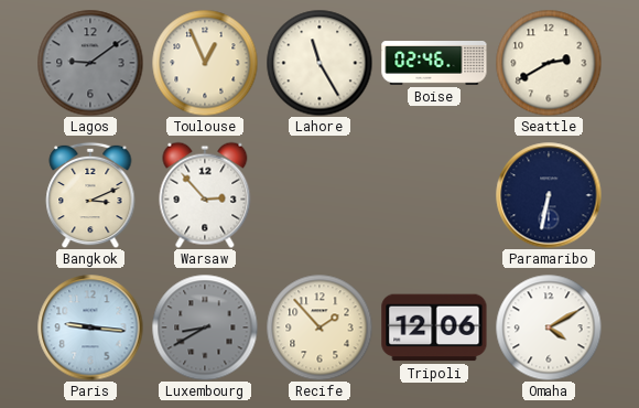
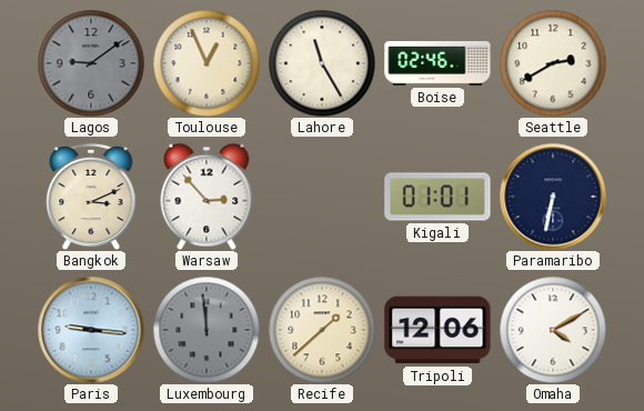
Kigali: none -> 01:01
Luxembourg: 8:40 -> 11:59
Recife: 1:53 -> 1:38
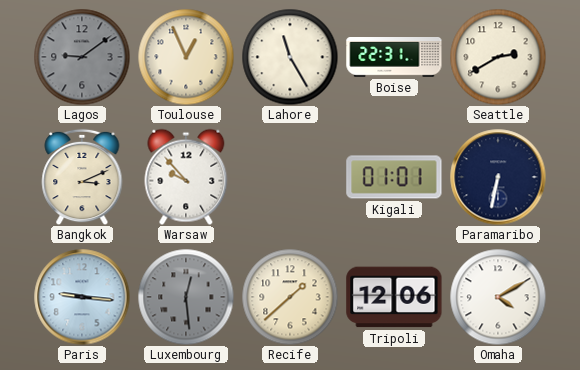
Boise: 02:46 -> 22:31
Warsaw: 2:53 -> 9:53
Luxembourg: 11:59 -> 12:29
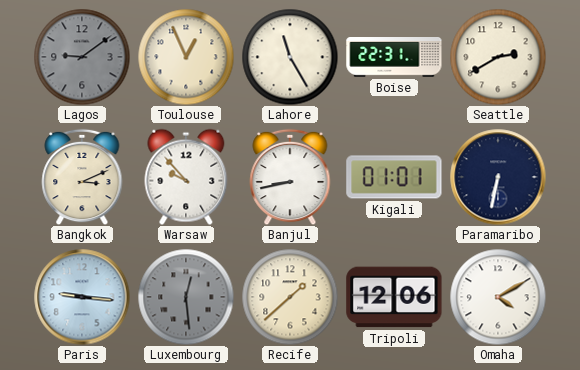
Banjul: none -> 8:43
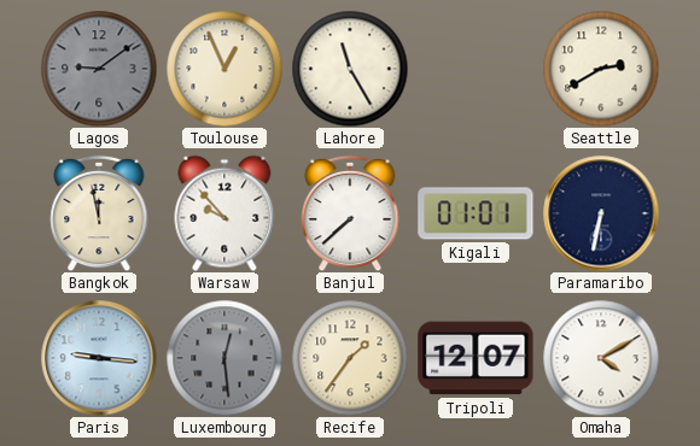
Boise: 22:31 -> none
Bangkok: 3:11 -> 11:58
Banjul: 8:43 -> 7:38
Recife: 1:38 -> 1:36
Tripoli: 12:06 -> 12:07
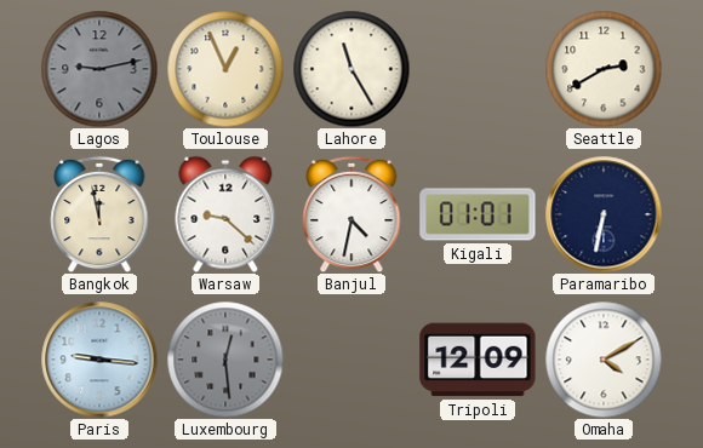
Lagos: 9:09 -> 9:13
Warsaw: 9:53 -> 9:22
Banjul: 7:38 -> 4:32
Recife: 1:36 -> none
Tripoli: 12:07 -> 12:09
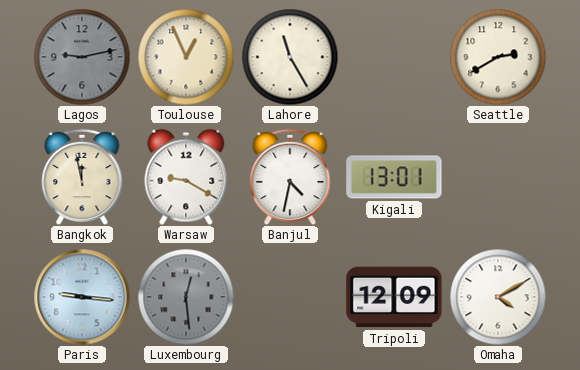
Warsaw: 9:22 -> 9:20
Kigali: 01:01 -> 13:01
Paramaribo: 6:32 -> none
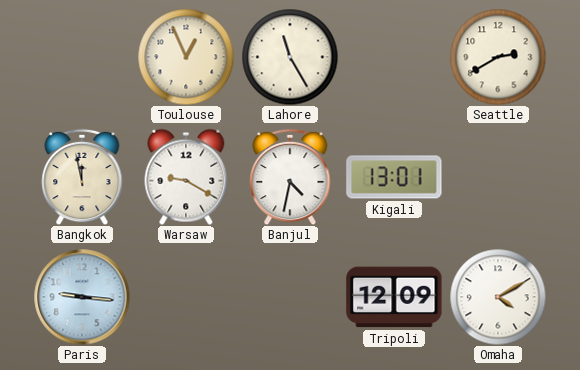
Lagos: 9:13 -> none
Luxembourg: 12:29 -> none
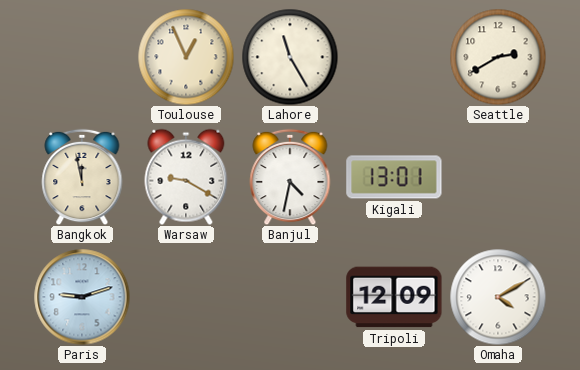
Paris: 9:16 -> 9:12
